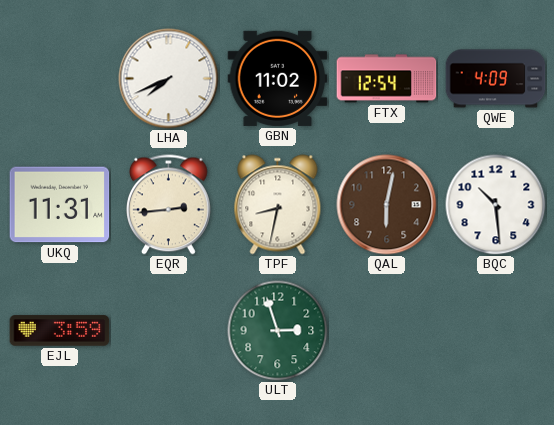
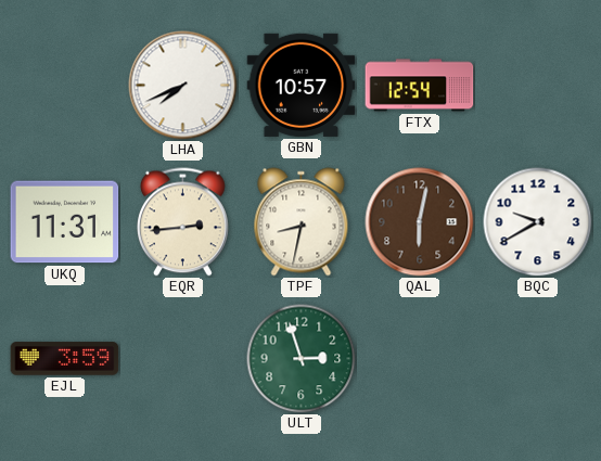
GBN: 11:02 -> 10:57
QWE: 4:09 -> none
BQC: 10:29 -> 9:40
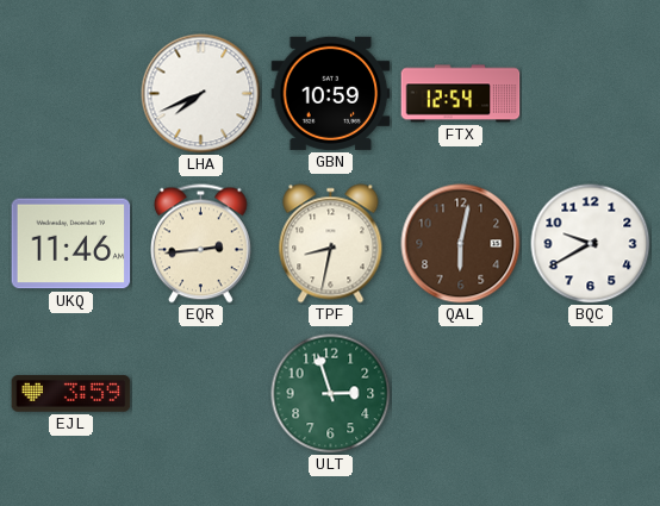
GBN: 10:57 -> 10:59
UKQ: 11:31 -> 11:46
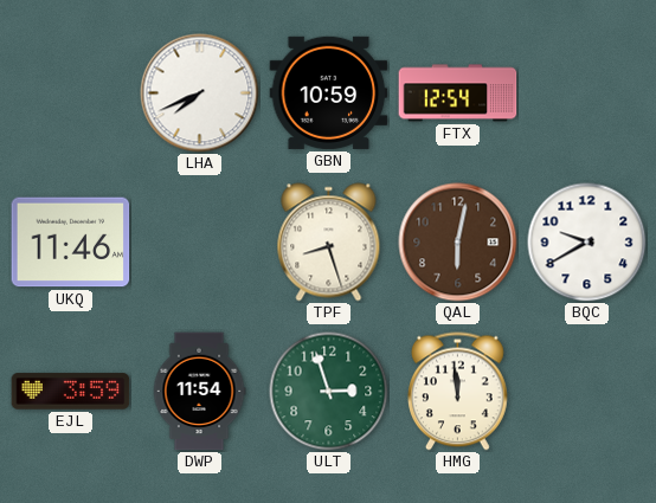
EQR: 2:44 -> none
TPF: 8:32 -> 8:27
DWP: none -> 11:54
HMG: none -> 11:59
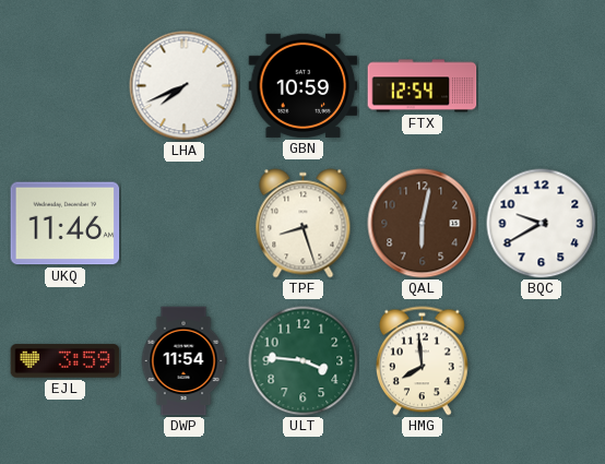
ULT: 2:57 -> 3:46
HMG: 11:59 -> 7:59
